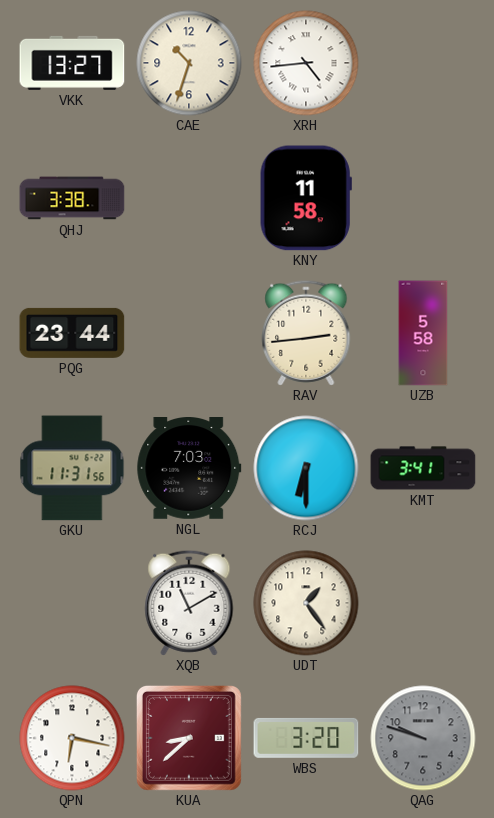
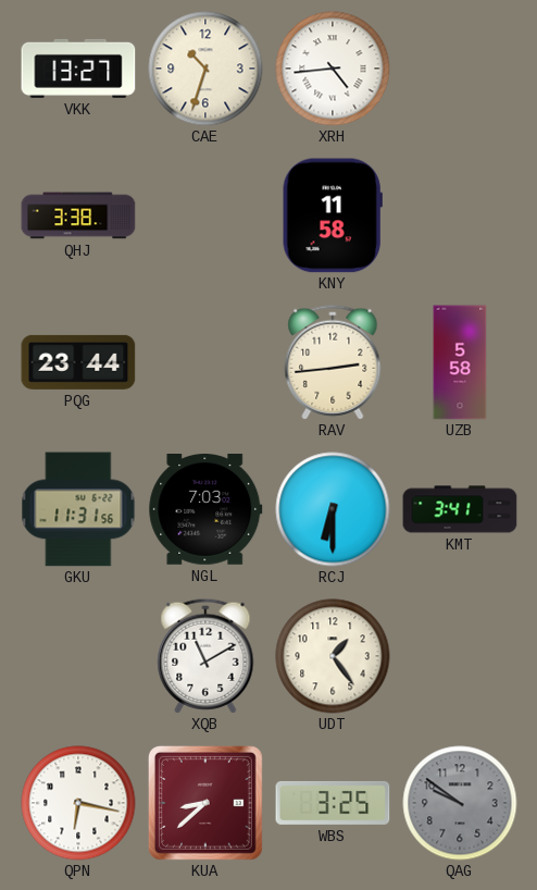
WBS: 3:20 -> 3:25
QAG: 9:48 -> 9:51
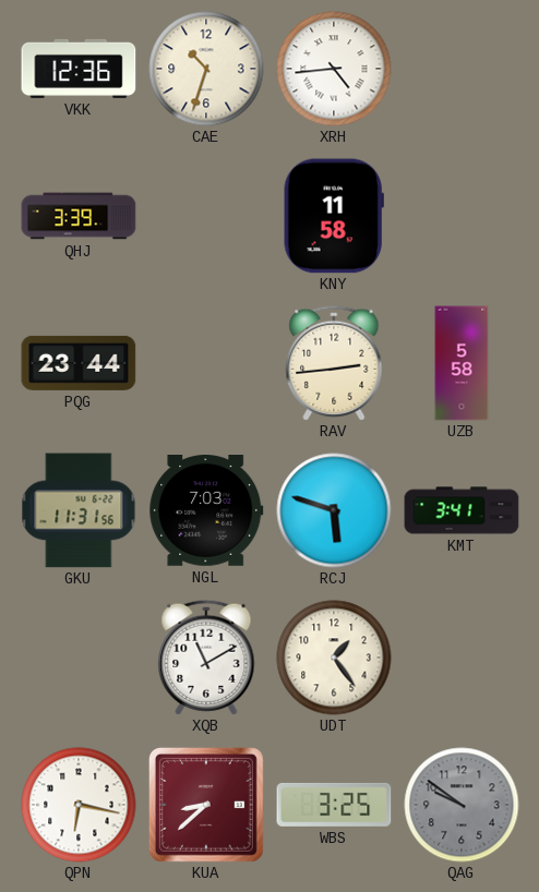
VKK: 13:27 -> 12:36
QHJ: 3:38 -> 3:39
RCJ: 6:30 -> 5:48
